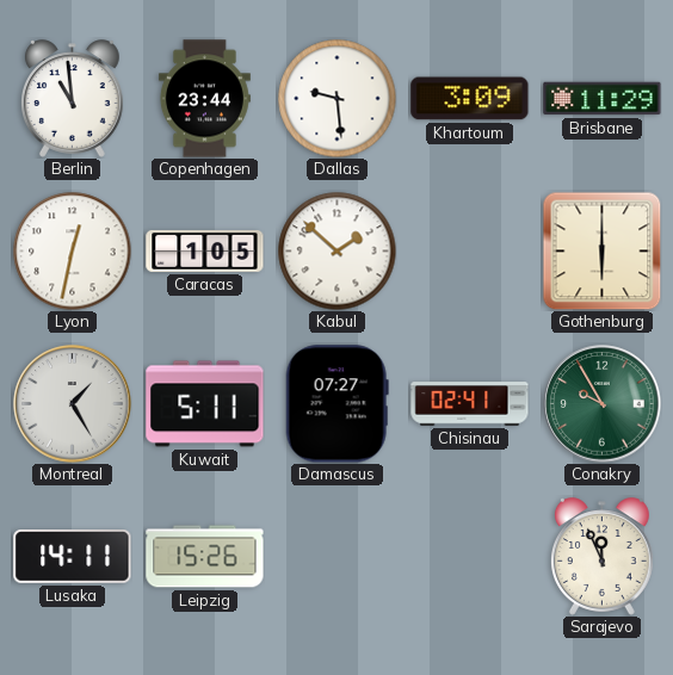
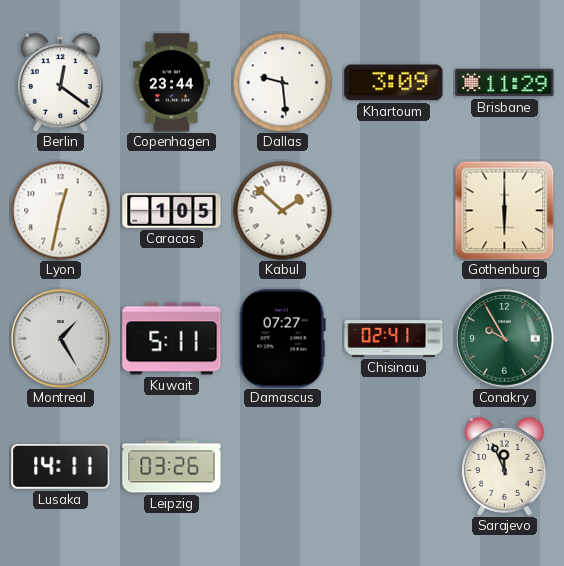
Berlin: 10:59 -> 12:21
Leipzig: 15:26 -> 03:26
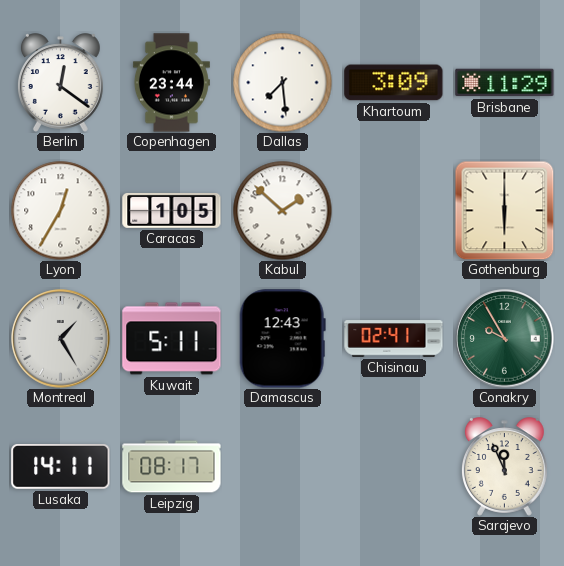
Dallas: 9:29 -> 7:29
Lyon: 12:32 -> 12:35
Damascus: 07:27 -> 12:43
Leipzig: 03:26 -> 08:17
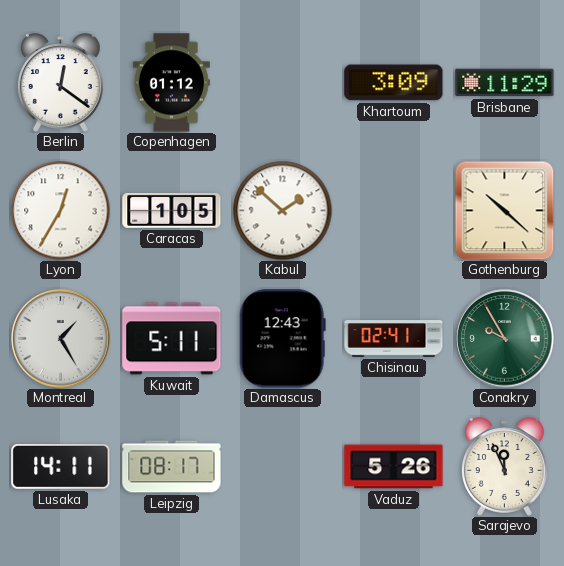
Copenhagen: 23:44 -> 01:12
Dallas: 7:29 -> none
Gothenburg: 6:00 -> 10:22
Vaduz: none -> 5:26
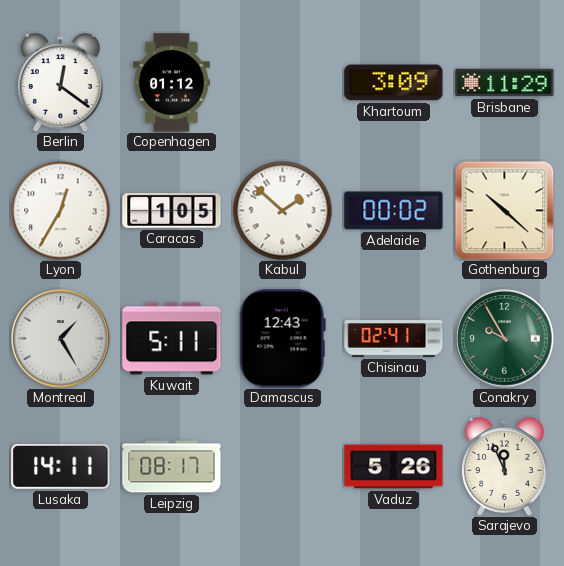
Adelaide: none -> 00:02
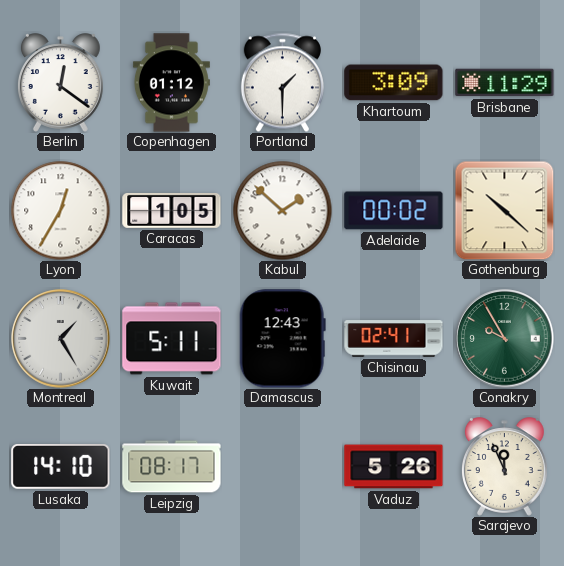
Portland: none -> 1:30
Lusaka: 14:11 -> 14:10
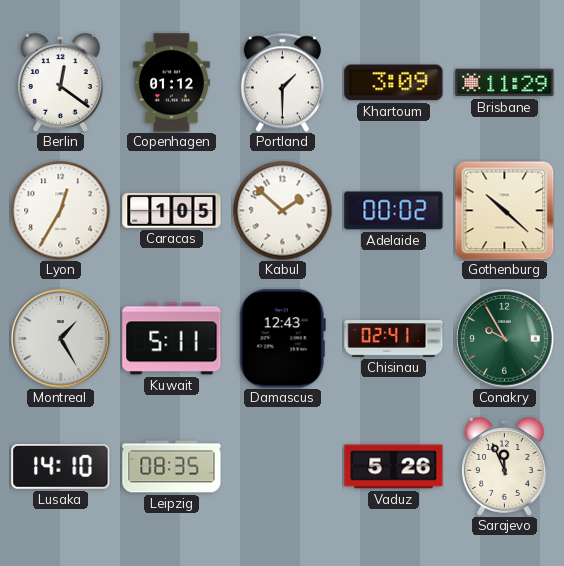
Leipzig: 08:17 -> 08:35
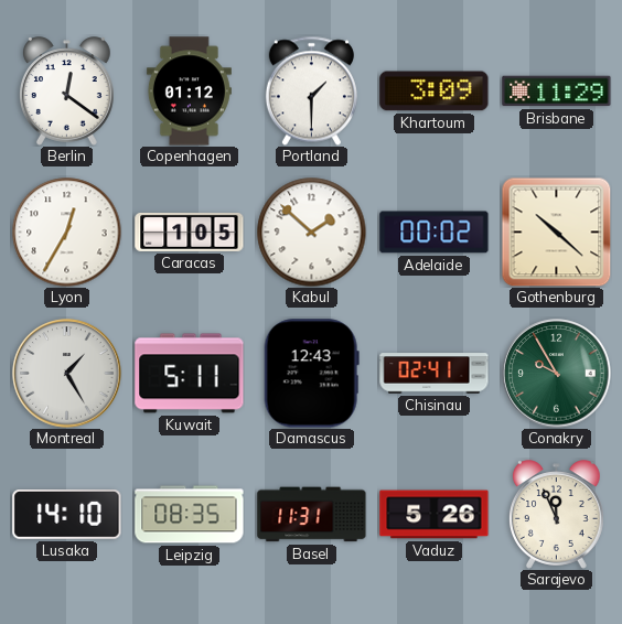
Basel: none -> 11:31
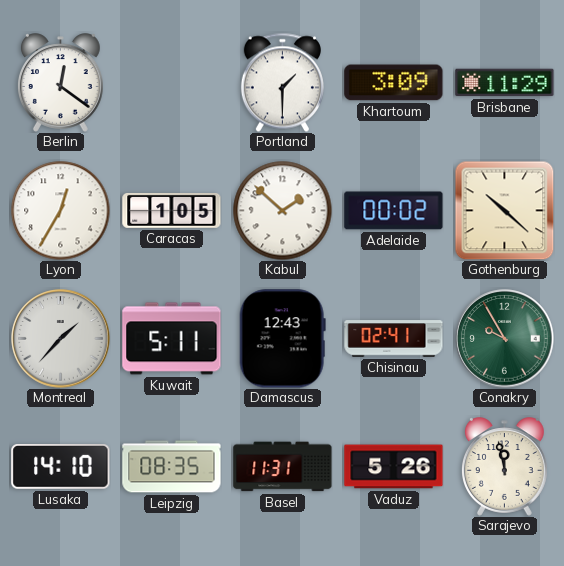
Copenhagen: 01:12 -> none
Montreal: 1:25 -> 1:37
Sarajevo: 11:56 -> 11:58
